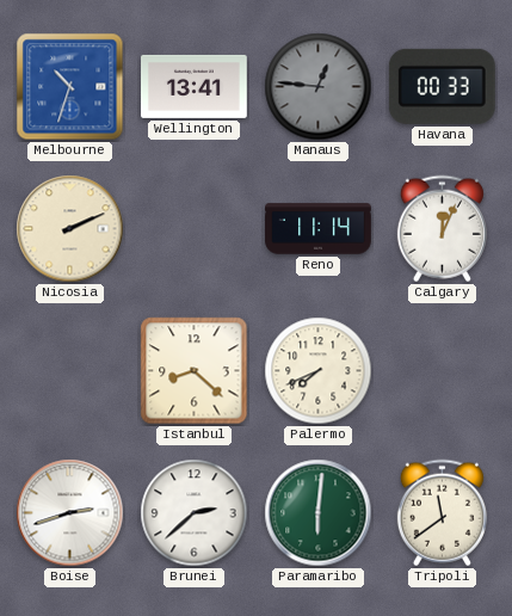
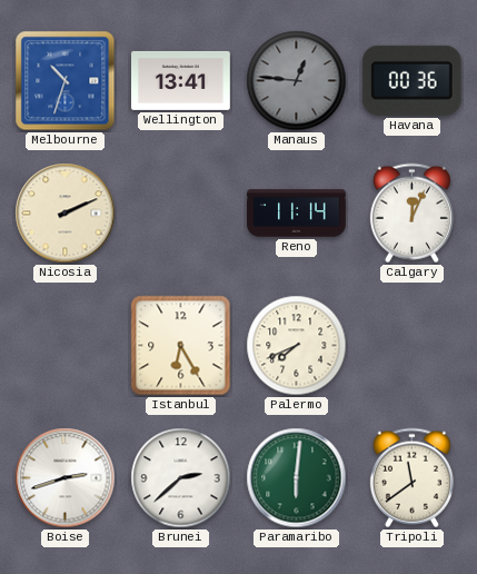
Havana: 00:33 -> 00:36
Istanbul: 8:22 -> 6:25
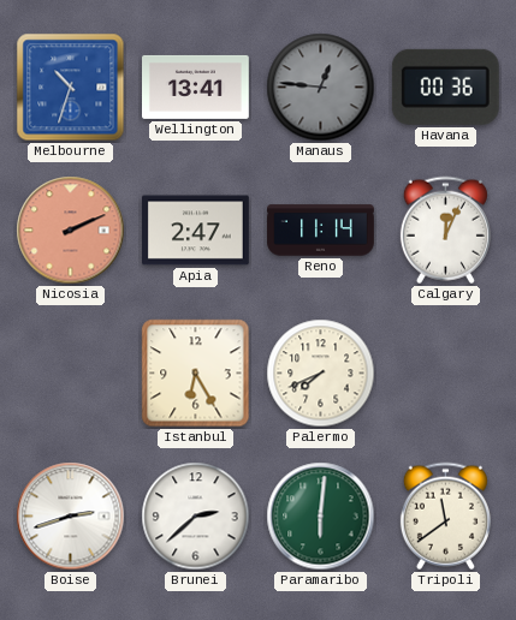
Nicosia dial: cream -> salmon
Apia: none -> 2:47
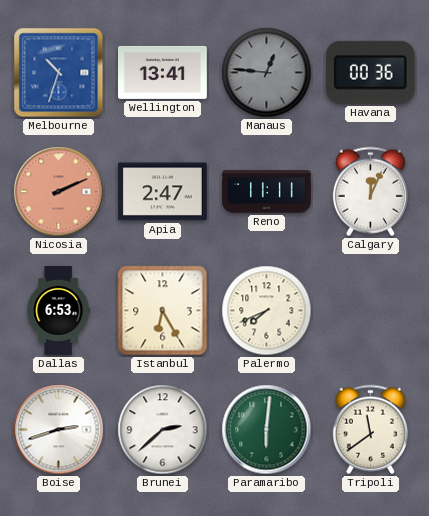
Reno: 11:14 -> 11:11
Dallas: none -> 6:53
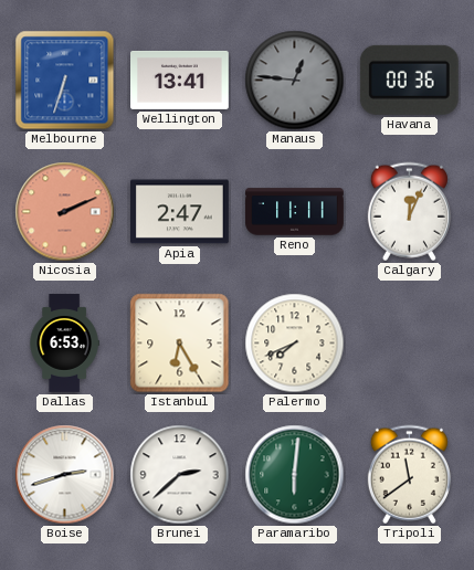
Melbourne: 10:33 -> 6:33
